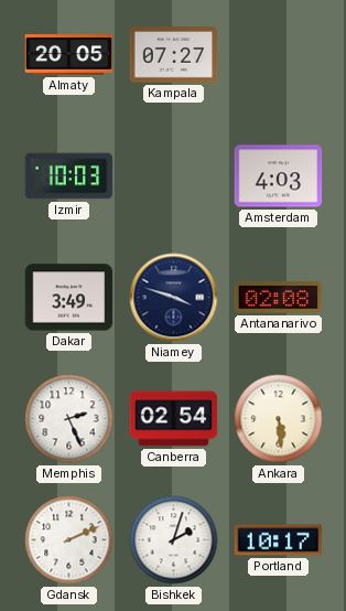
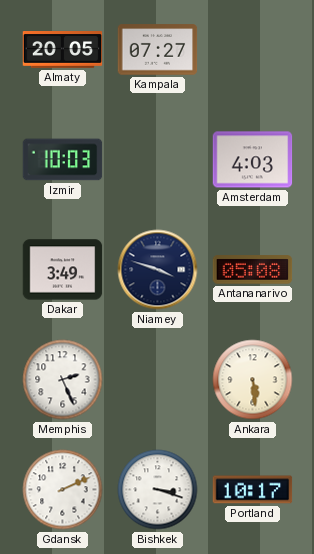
Antananarivo: 02:08 -> 05:08
Canberra: 02:54 -> none
Bishkek: 2:03 -> 3:18
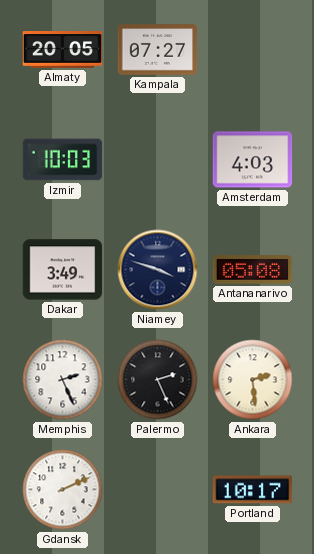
Palermo: none -> 2:26
Ankara: 5:29 -> 2:29
Bishkek: 3:18 -> none
